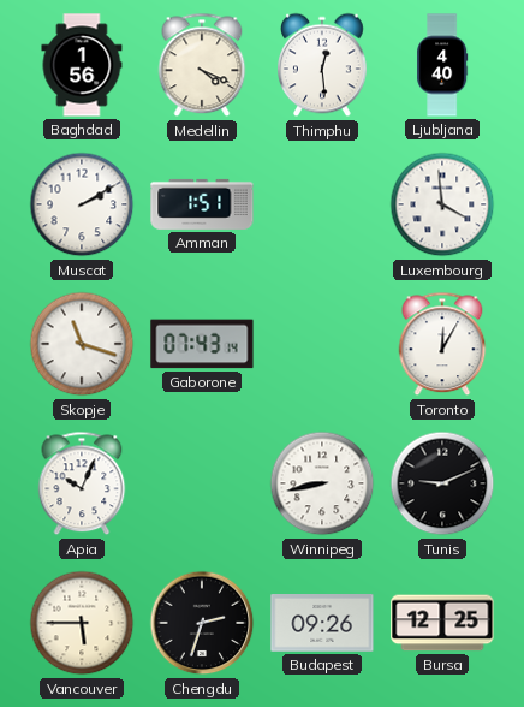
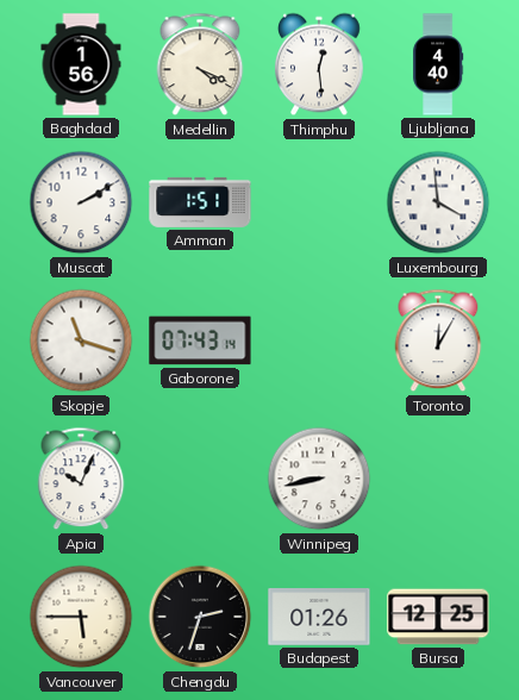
Tunis: 9:11 -> none
Budapest: 09:26 -> 01:26
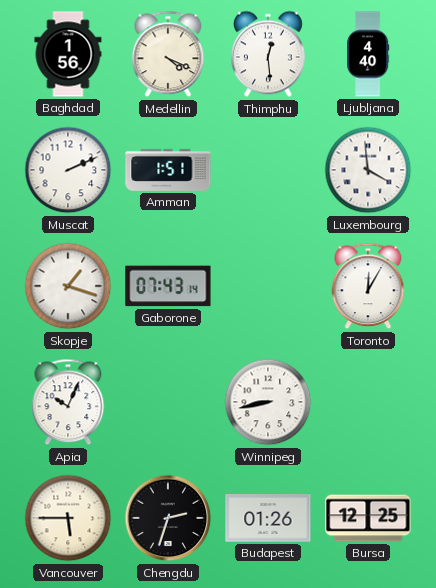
Muscat: 2:10 -> 2:11
Skopje: 11:18 -> 1:18
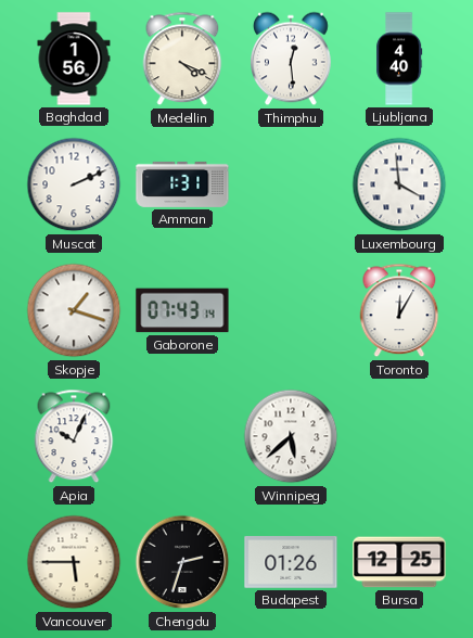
Amman: 1:51 -> 1:31
Winnipeg: 8:43 -> 5:38
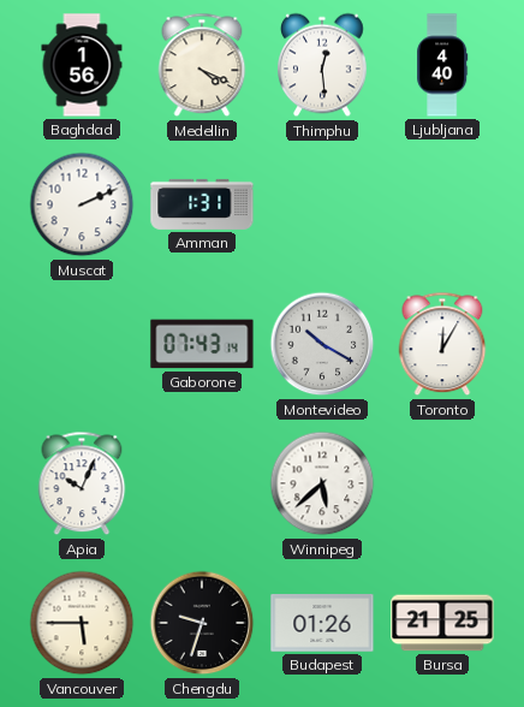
Luxembourg: 3:59 -> none
Skopje: 1:18 -> none
Montevideo: none -> 10:20
Chengdu: 2:33 -> 9:33
Bursa: 12:25 -> 21:25
